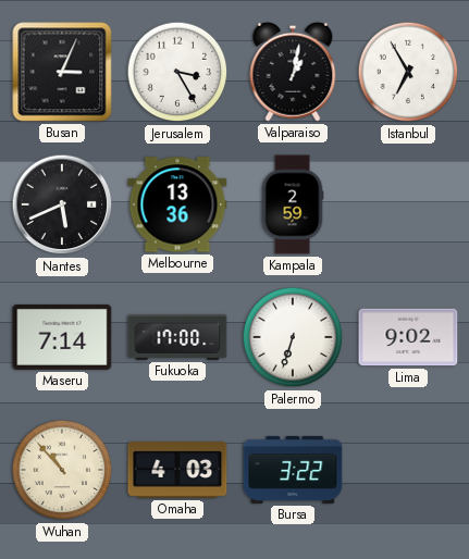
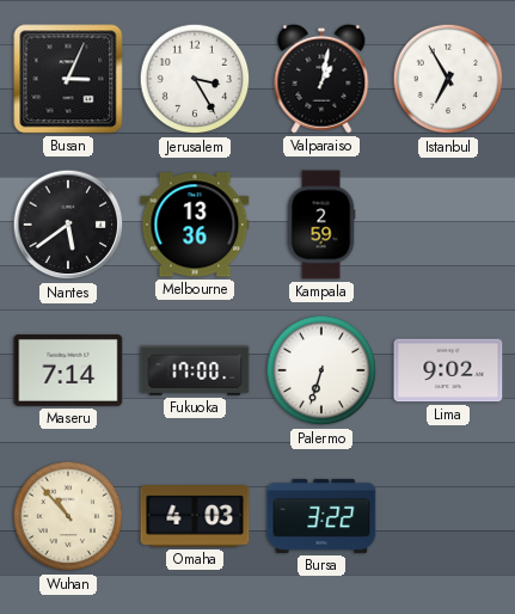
Nantes: 5:41 -> 5:39
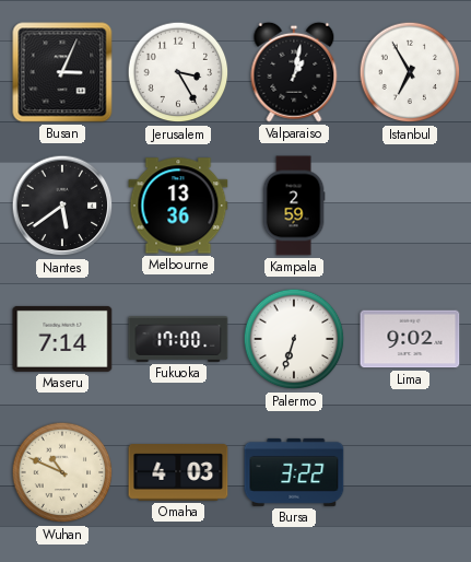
Wuhan: 10:53 -> 10:49
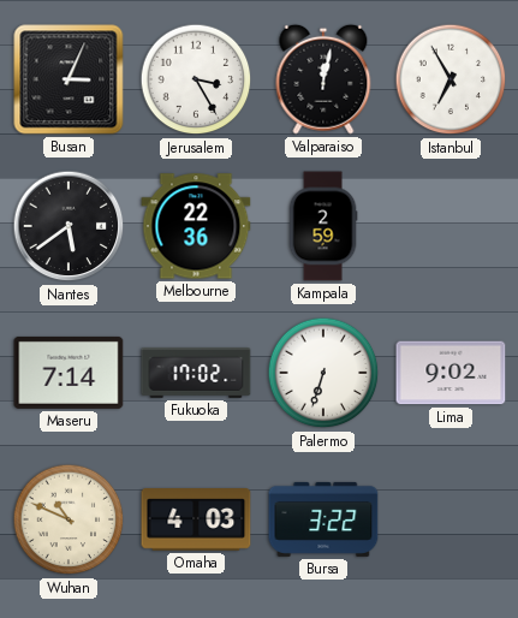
Valparaiso: 1:02 -> 12:02
Melbourne: 13:36 -> 22:36
Fukuoka: 17:00 -> 17:02
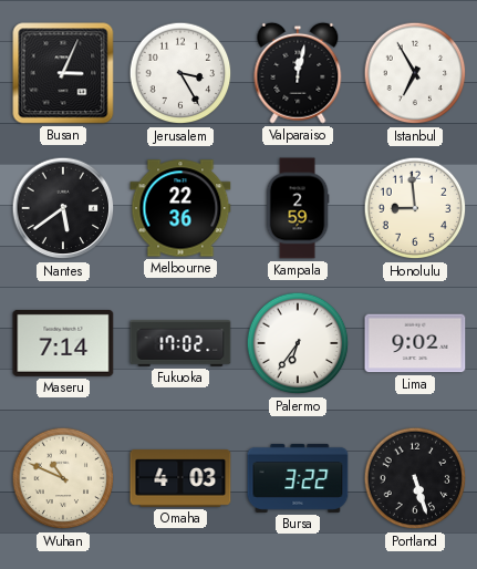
Honolulu: none -> 8:59
Palermo: 6:33 -> 6:36
Portland: none -> 5:27
